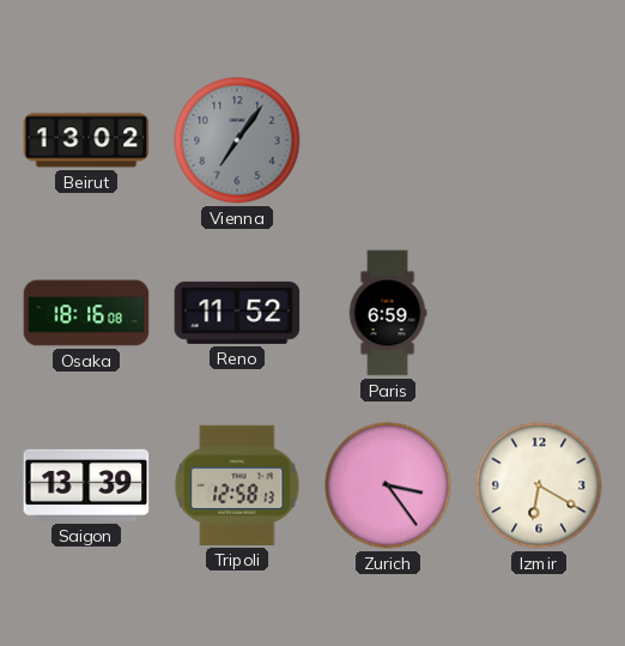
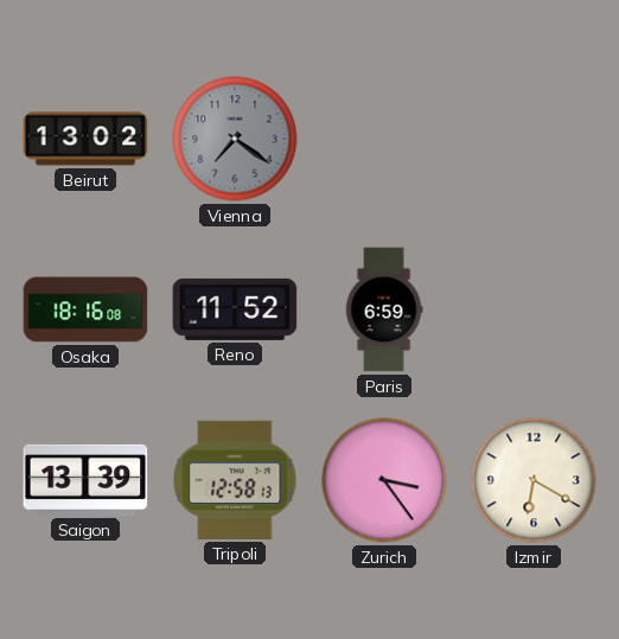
Vienna: 7:06 -> 7:21
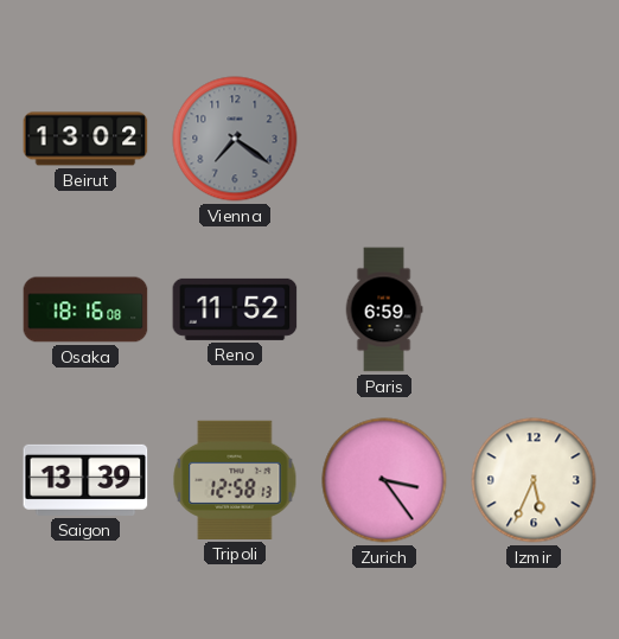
Izmir: 6:20 -> 5:34
